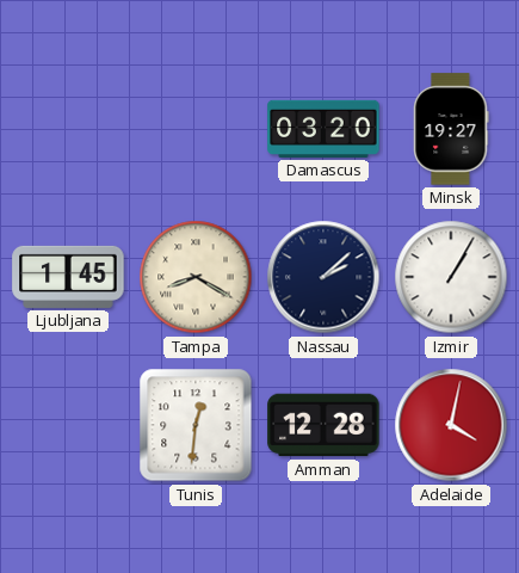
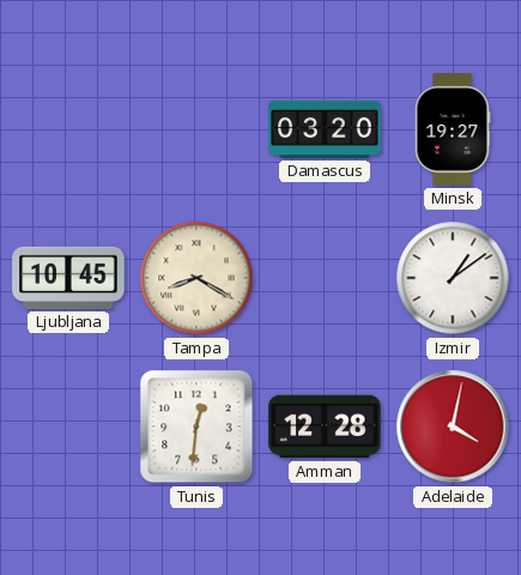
Ljubljana: 1:45 -> 10:45
Nassau: 2:08 -> none
Izmir: 1:05 -> 1:09
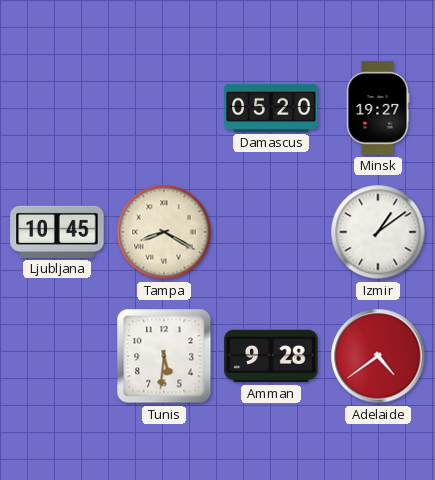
Damascus: 03:20 -> 05:20
Tunis: 12:31 -> 5:31
Amman: 12:28 -> 9:28
Adelaide: 4:02 -> 4:39
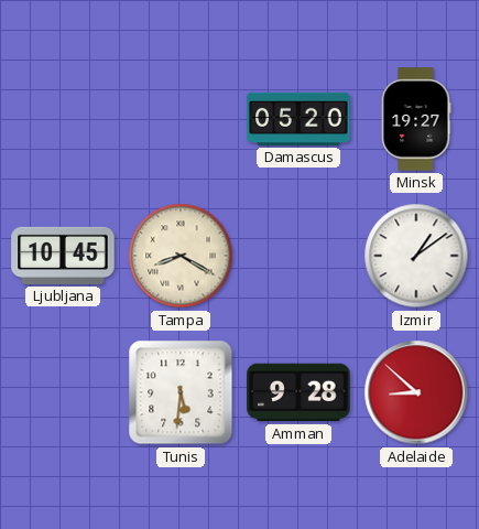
Adelaide: 4:39 -> 8:52
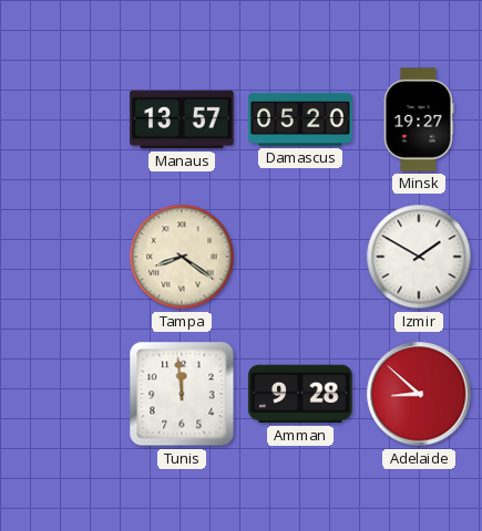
Manaus: none -> 13:57
Ljubljana: 10:45 -> none
Tampa: 8:20 -> 8:21
Izmir: 1:09 -> 1:50
Tunis: 5:31 -> 11:59
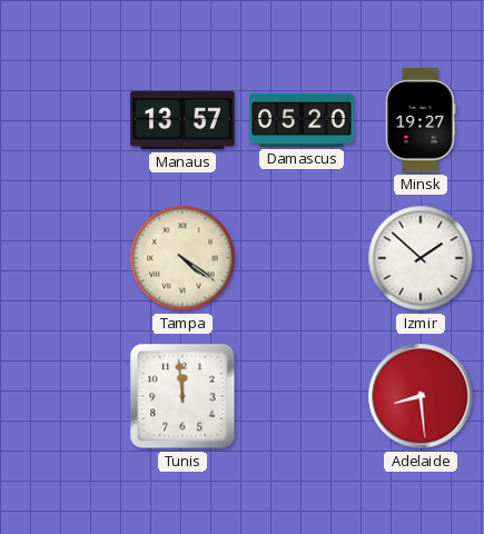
Tampa: 8:21 -> 4:21
Izmir: 1:50 -> 1:52
Amman: 9:28 -> none
Adelaide: 8:52 -> 8:29
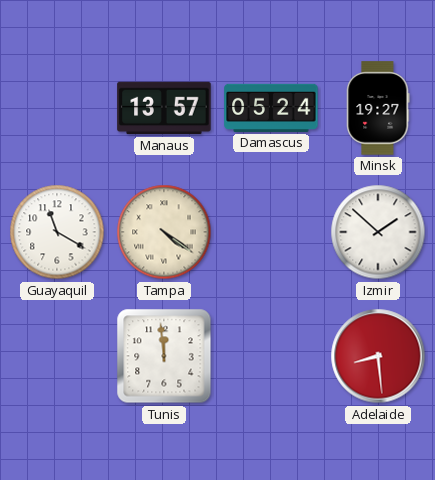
Damascus: 05:20 -> 05:24
Guayaquil: none -> 11:20
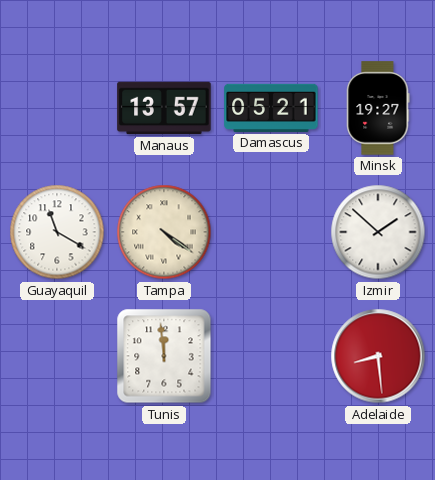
Damascus: 05:24 -> 05:21
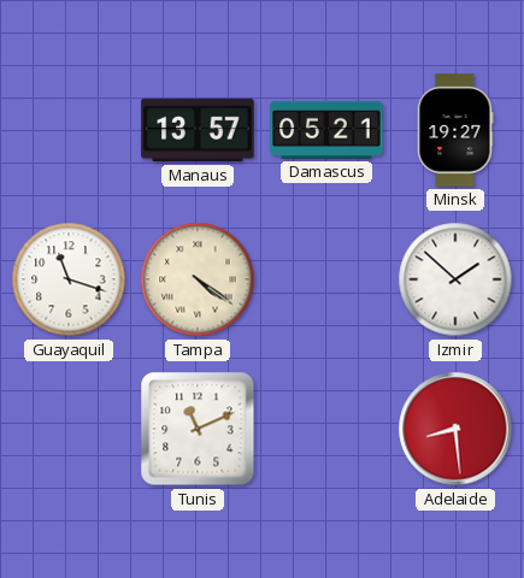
Guayaquil: 11:20 -> 11:18
Tunis: 11:59 -> 11:11
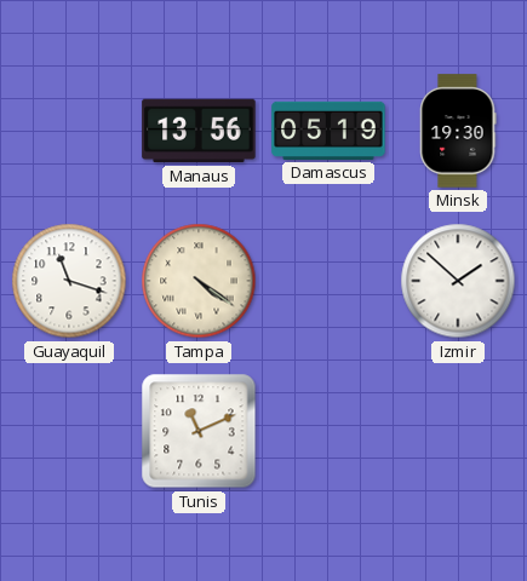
Manaus: 13:57 -> 13:56
Damascus: 05:21 -> 05:19
Minsk: 19:27 -> 19:30
Adelaide: 8:29 -> none
